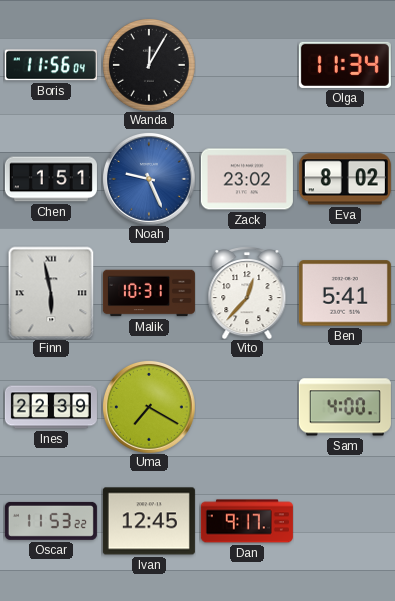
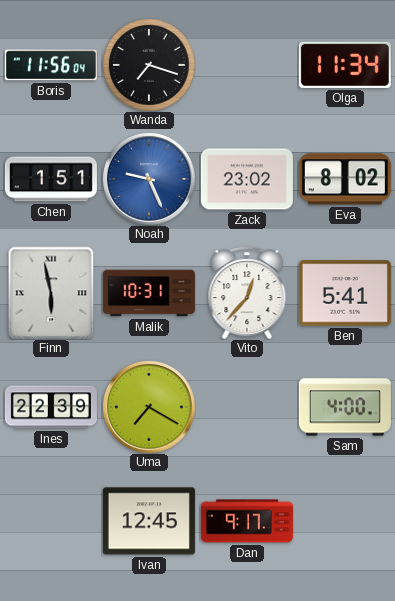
Wanda: 12:05 -> 7:18
Oscar: 11:53 -> none
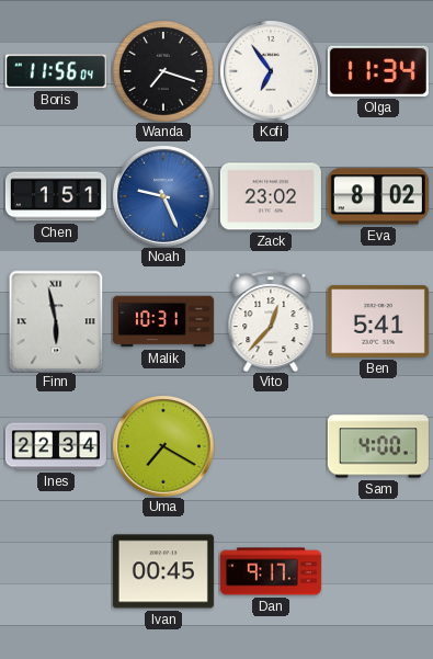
Kofi: none -> 6:54
Ines: 22:39 -> 22:34
Ivan: 12:45 -> 00:45
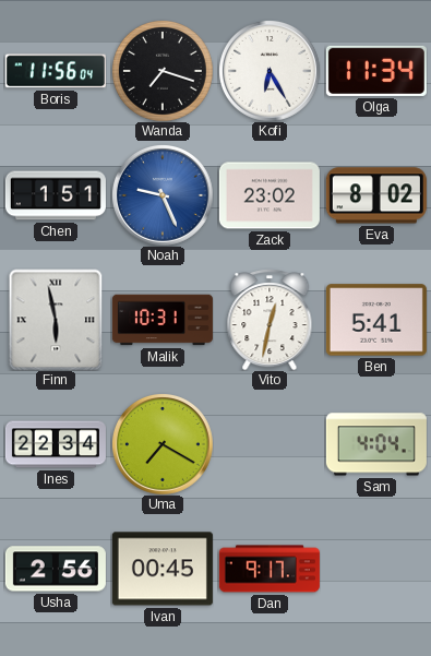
Kofi: 6:54 -> 6:25
Vito: 12:37 -> 12:32
Sam: 4:00 -> 4:04
Usha: none -> 2:56
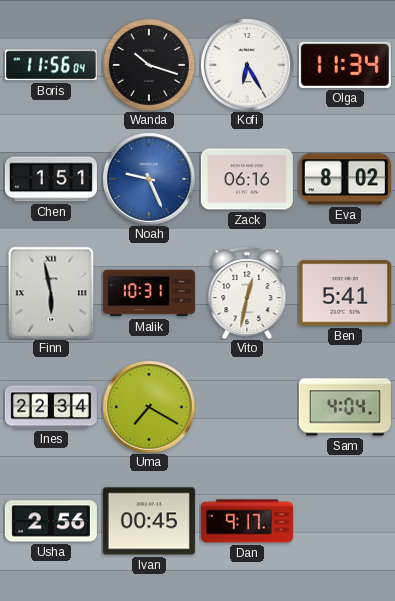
Wanda: 7:18 -> 10:18
Zack: 23:02 -> 06:16
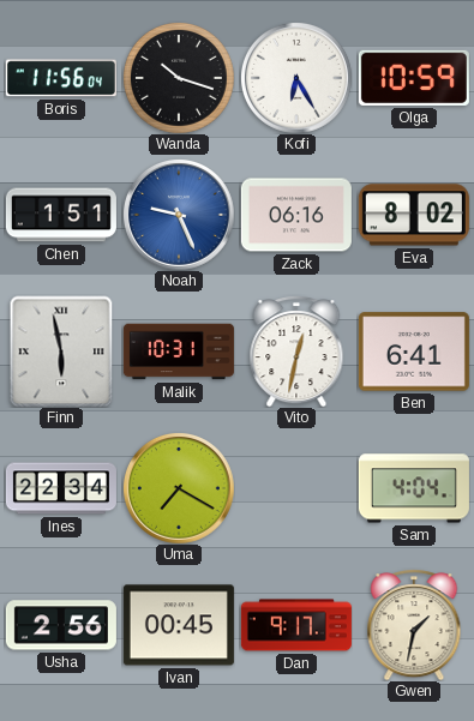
Olga: 11:34 -> 10:59
Ben: 5:41 -> 6:41
Gwen: none -> 1:32
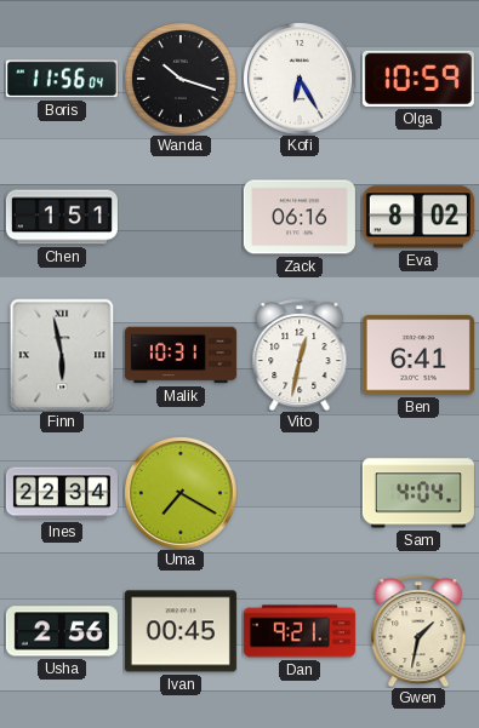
Noah: 9:26 -> none
Dan: 9:17 -> 9:21
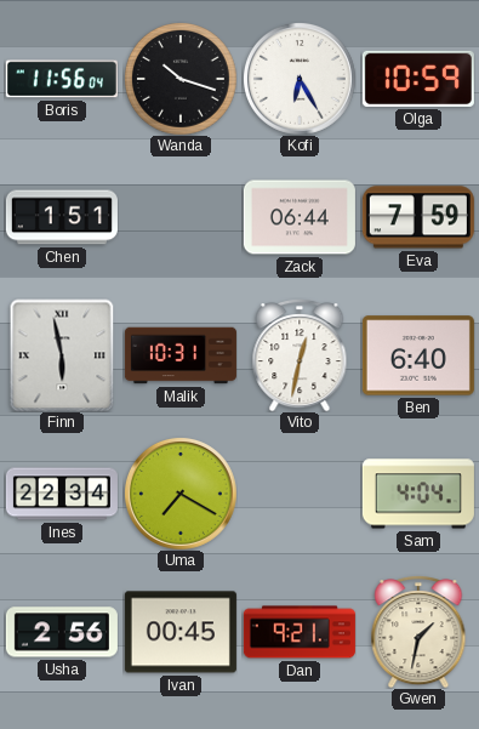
Zack: 06:16 -> 06:44
Eva: 8:02 -> 7:59
Ben: 6:41 -> 6:40
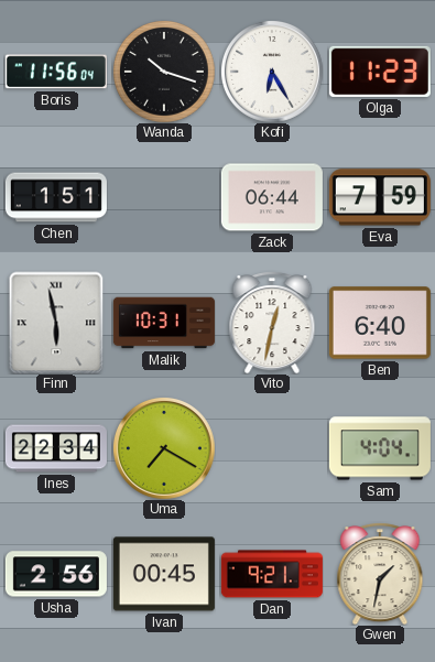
Olga: 10:59 -> 11:23
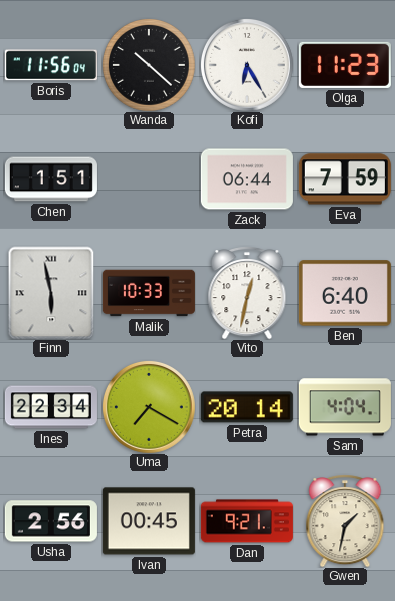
Wanda: 10:18 -> 10:22
Malik: 10:31 -> 10:33
Petra: none -> 20:14
